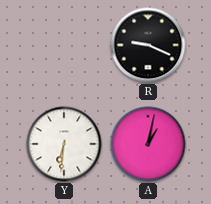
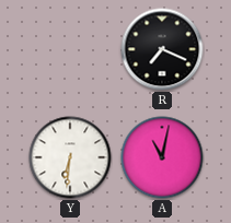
R: 9:19 -> 7:19
A: 1:02 -> 11:02
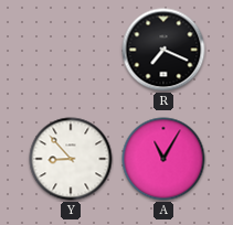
Y: 6:31 -> 8:53
A: 11:02 -> 11:05
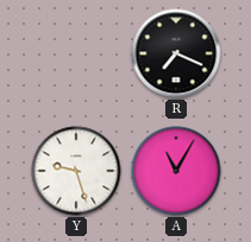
Y: 8:53 -> 9:27
